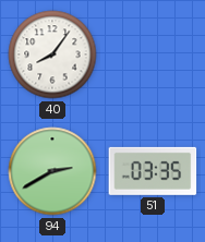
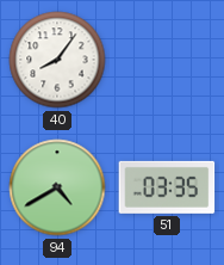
94: 2:40 -> 4:40
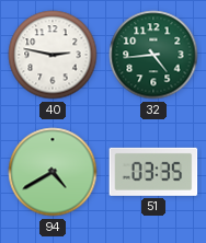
40: 8:06 -> 2:47
32: none -> 4:44
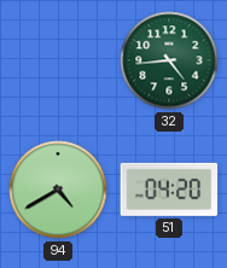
40: 2:47 -> none
51: 03:35 -> 04:20
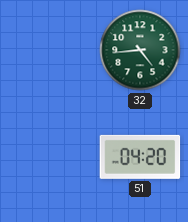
94: 4:40 -> none
